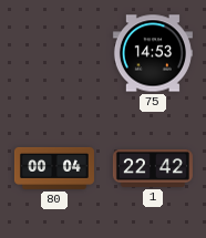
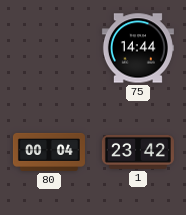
75: 14:53 -> 14:44
1: 22:42 -> 23:42
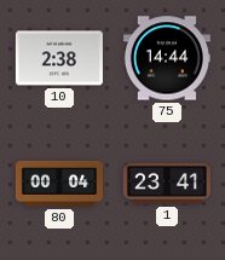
10: none -> 2:38
1: 23:42 -> 23:41
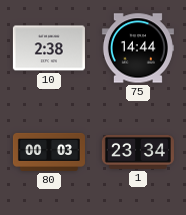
80: 00:04 -> 00:03
1: 23:41 -> 23:34
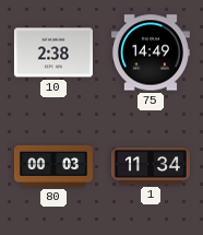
75: 14:44 -> 14:49
1: 23:34 -> 11:34
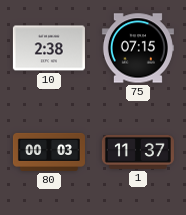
75: 14:49 -> 07:15
1: 11:34 -> 11:37
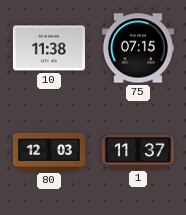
10: 2:38 -> 11:38
80: 00:03 -> 12:03
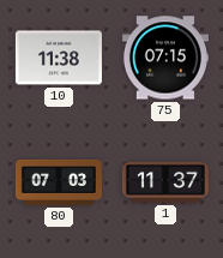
80: 12:03 -> 07:03
